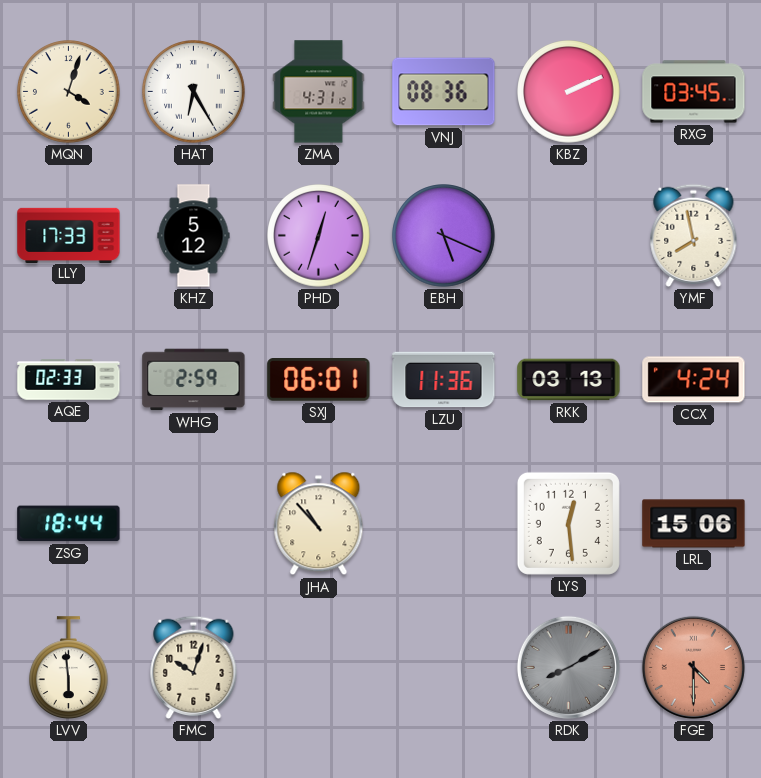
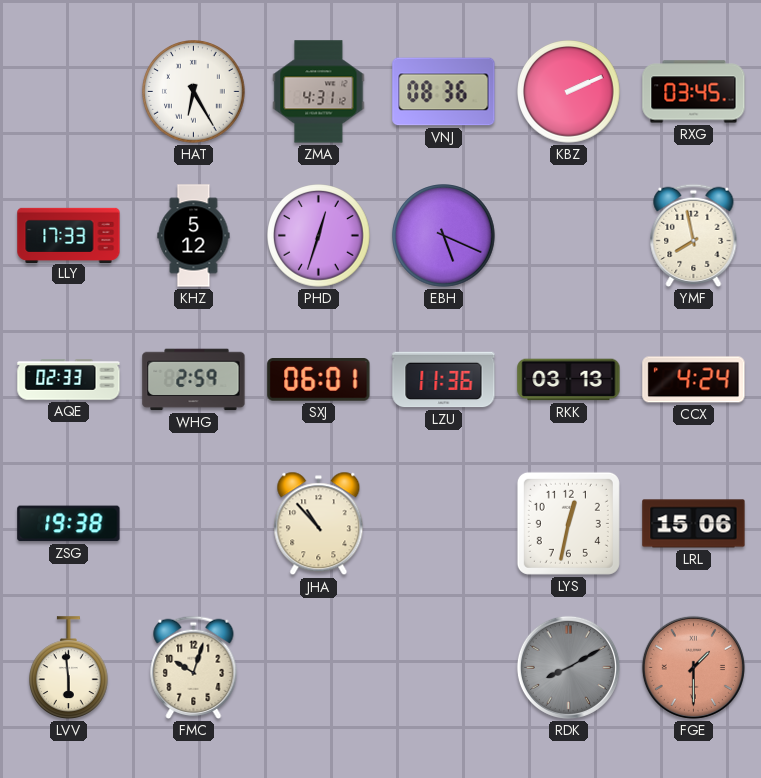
MQN: 4:03 -> none
ZSG: 18:44 -> 19:38
LYS: 12:29 -> 12:32
FGE: 4:30 -> 1:30
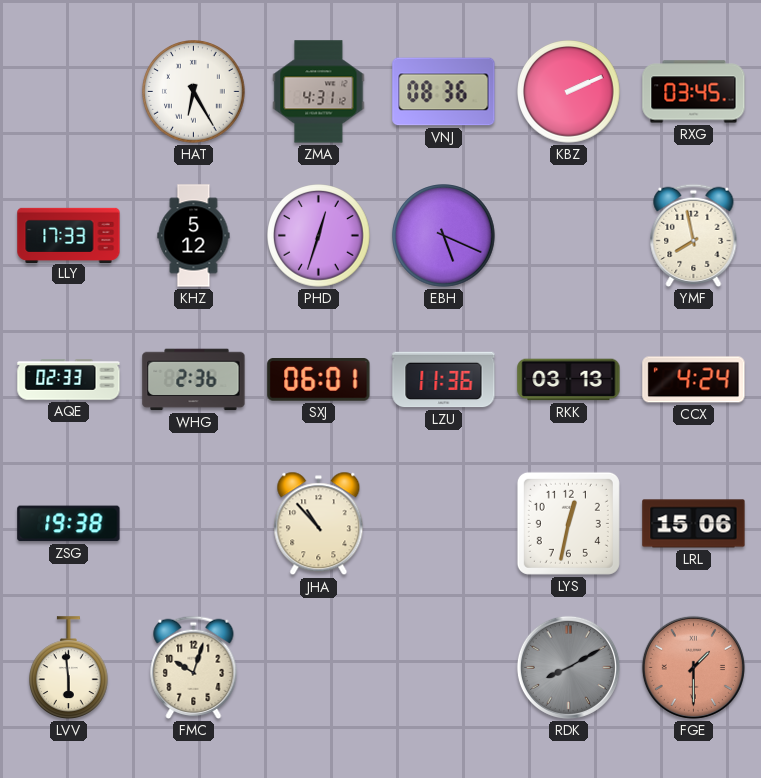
WHG: 2:59 -> 2:36
